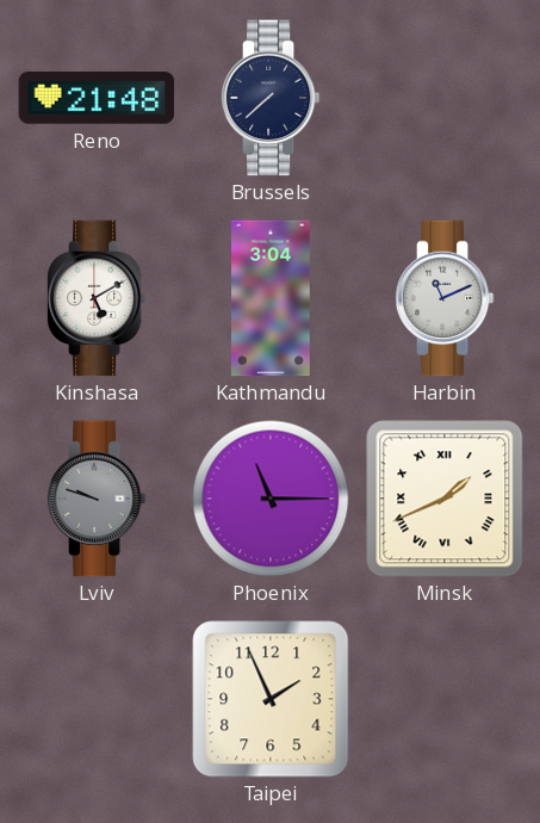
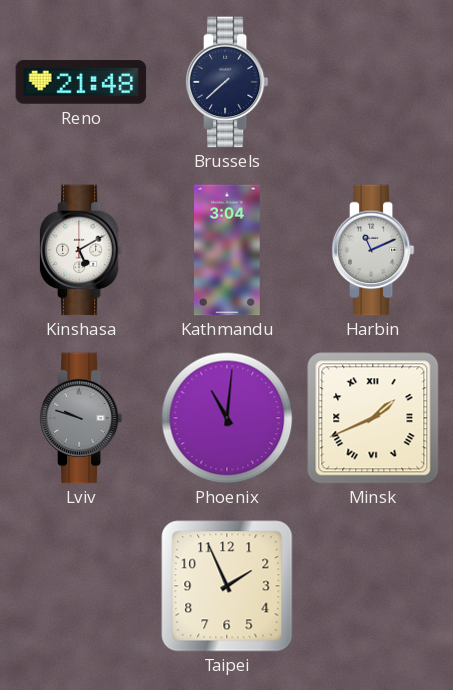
Phoenix: 11:15 -> 11:01
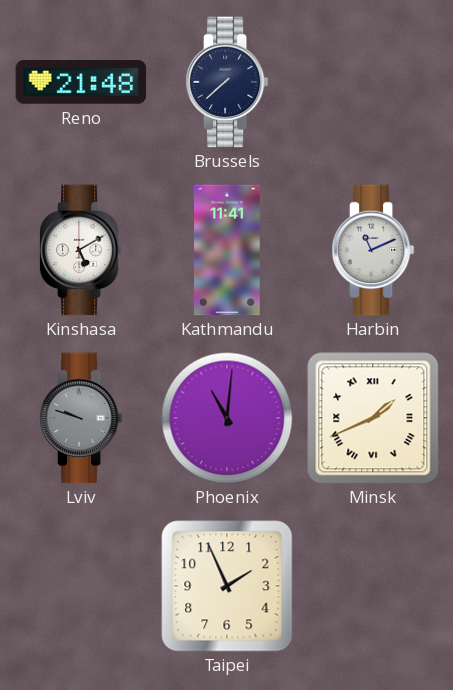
Kathmandu: 3:04 -> 11:41
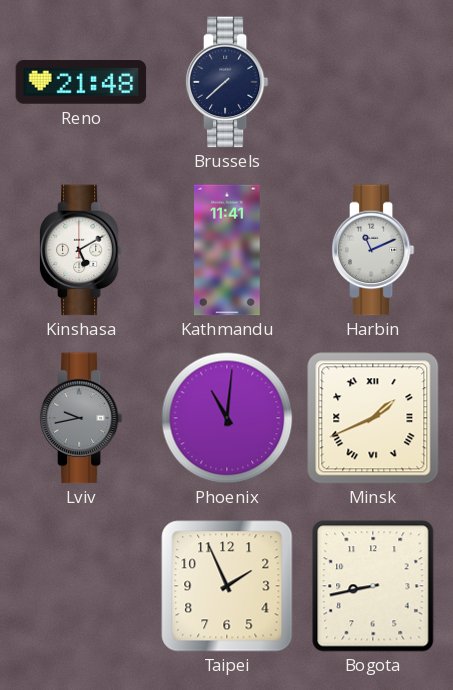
Lviv: 9:48 -> 9:43
Bogota: none -> 8:43
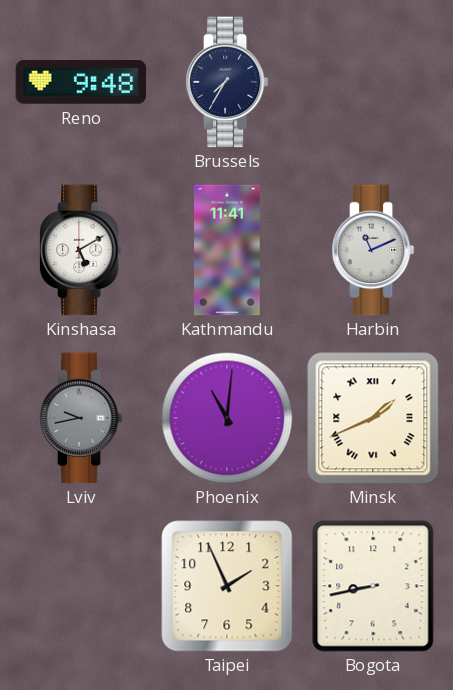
Reno: 21:48 -> 9:48
Brussels: 7:38 -> 7:35
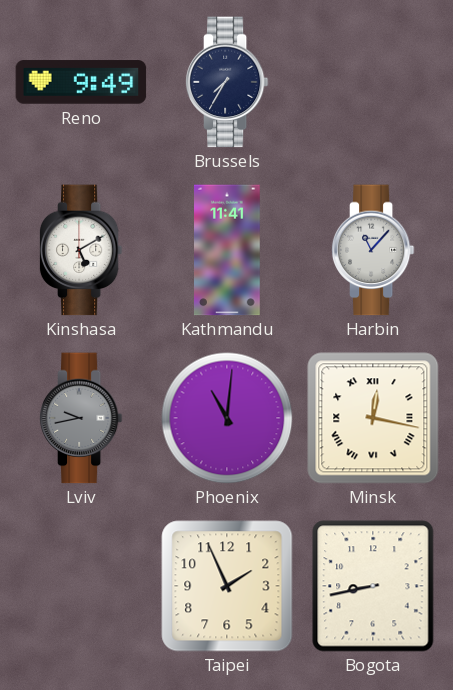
Reno: 9:48 -> 9:49
Harbin: 11:11 -> 11:07
Minsk: 1:41 -> 12:17
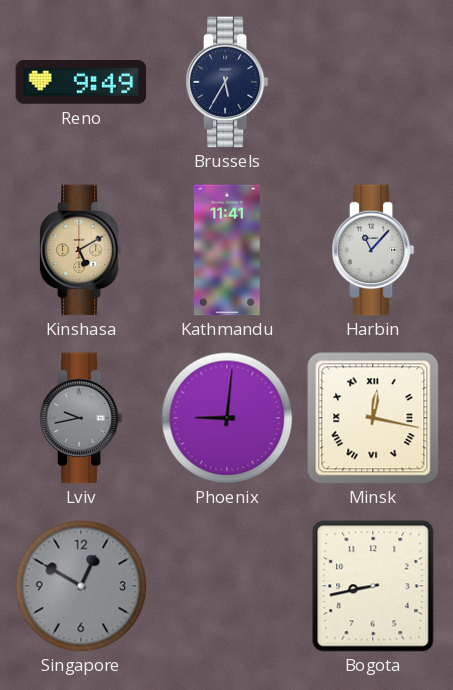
Brussels: 7:35 -> 5:35
Kinshasa dial: white -> champagne
Phoenix: 11:01 -> 9:01
Singapore: none -> 12:50
Taipei: 1:56 -> none
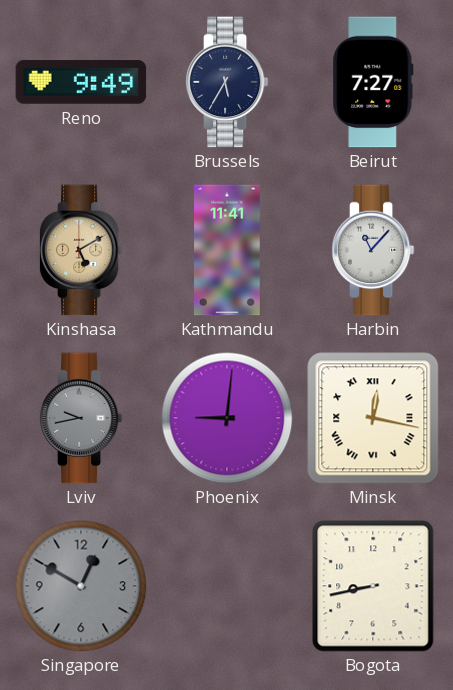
Beirut: none -> 7:27
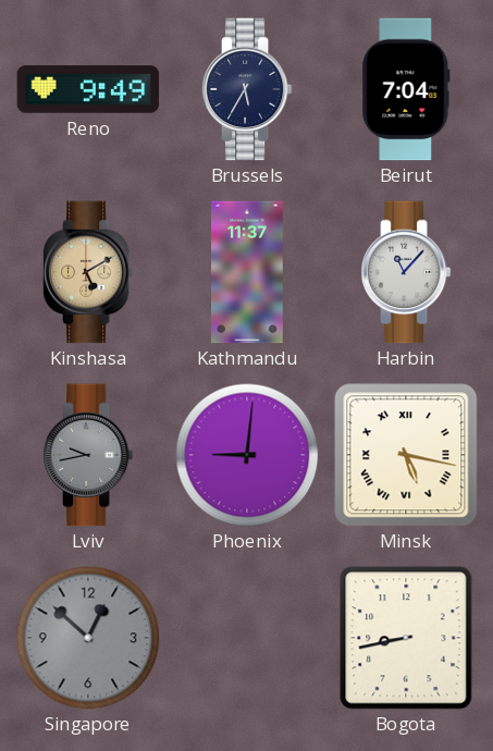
Beirut: 7:27 -> 7:04
Kathmandu: 11:41 -> 11:37
Minsk: 12:17 -> 5:17
Singapore: 12:50 -> 12:52
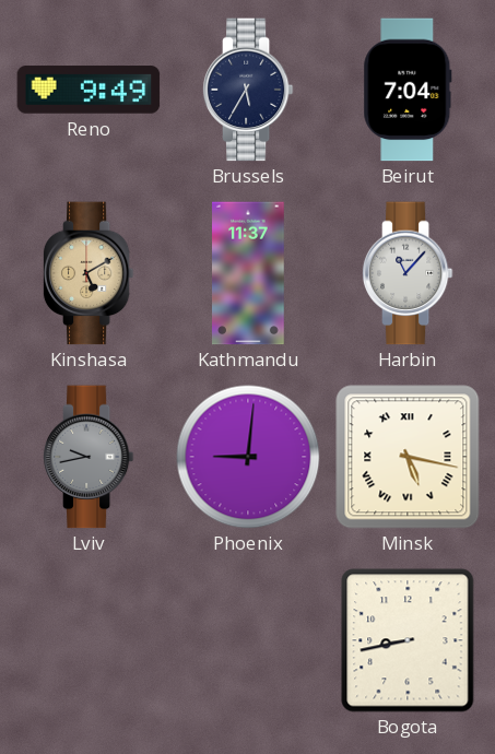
Singapore: 12:52 -> none
